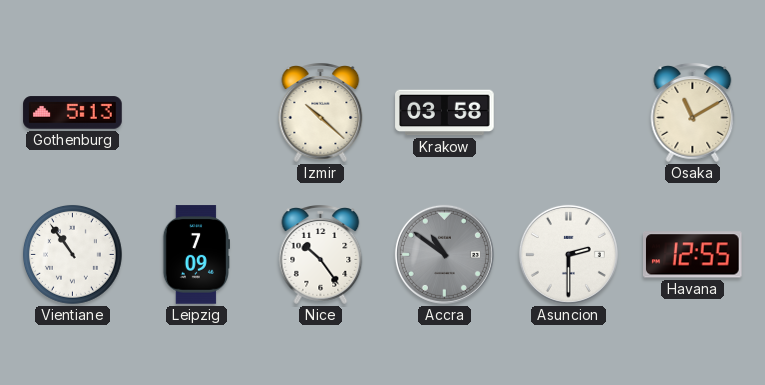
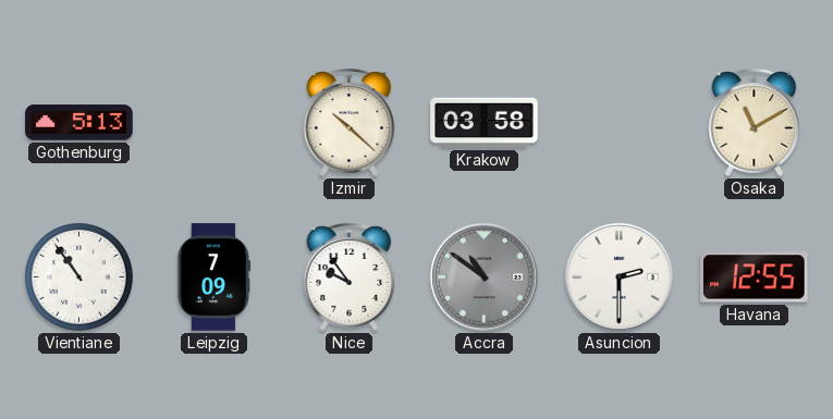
Nice: 10:24 -> 9:54
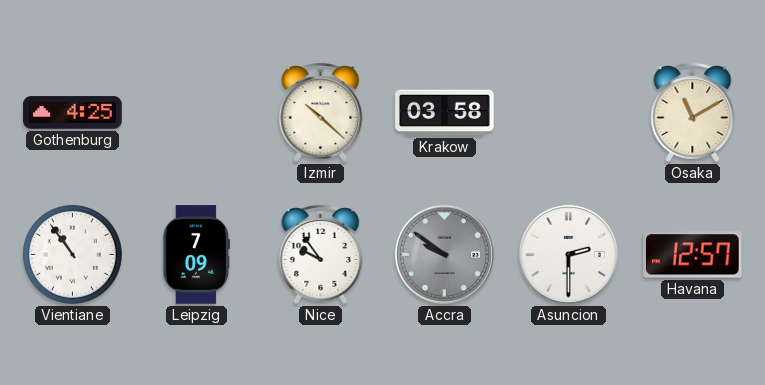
Gothenburg: 5:13 -> 4:25
Accra: 10:51 -> 9:51
Havana: 12:55 -> 12:57
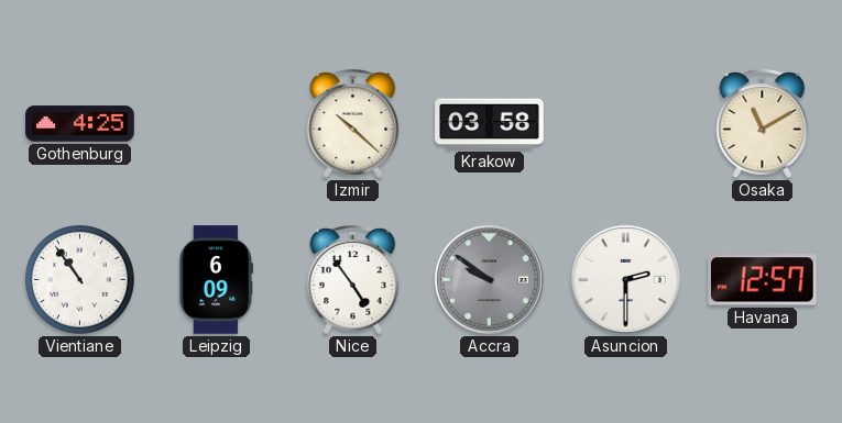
Leipzig: 7:09 -> 6:09
Nice: 9:54 -> 4:54
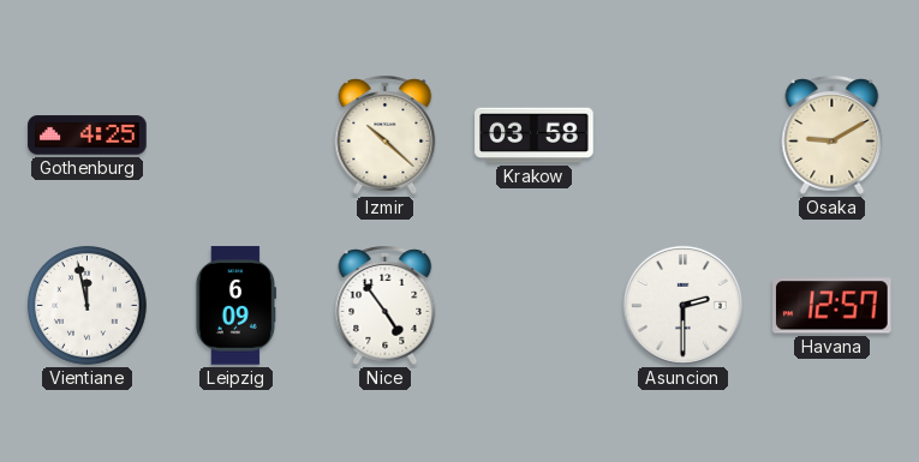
Osaka: 11:10 -> 9:10
Vientiane: 10:54 -> 11:58
Accra: 9:51 -> none
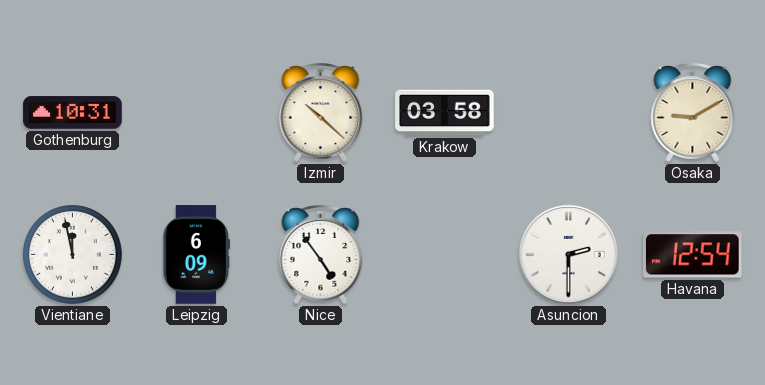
Gothenburg: 4:25 -> 10:31
Havana: 12:57 -> 12:54
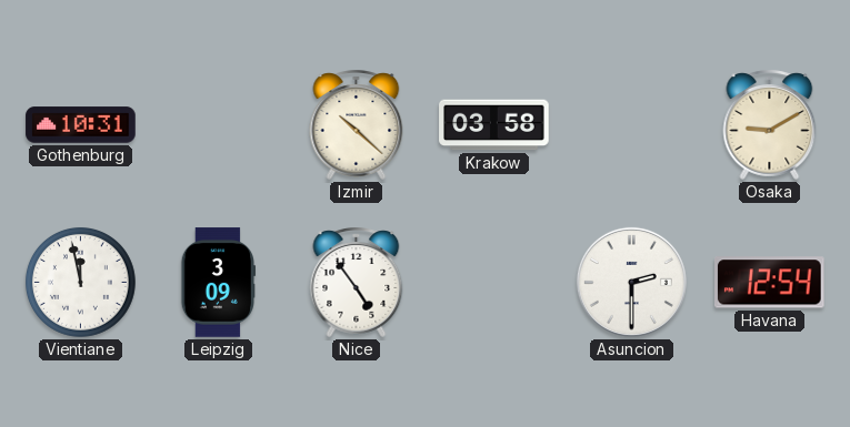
Leipzig: 6:09 -> 3:09
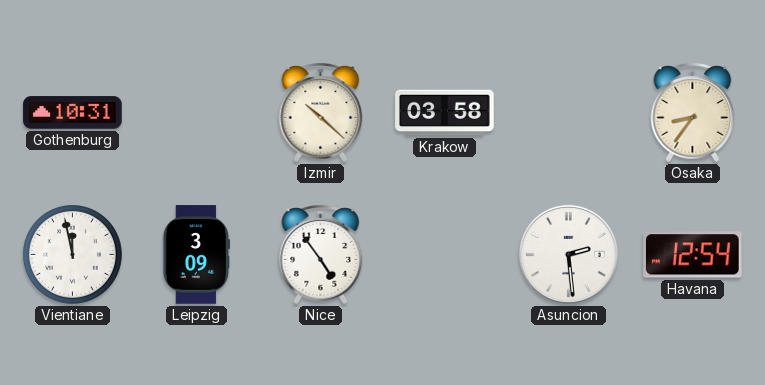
Osaka: 9:10 -> 8:36
Asuncion: 2:30 -> 2:29
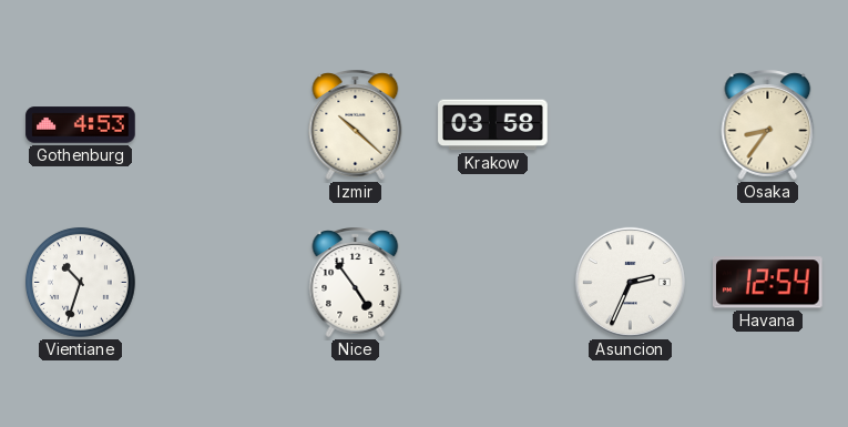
Gothenburg: 10:31 -> 4:53
Vientiane: 11:58 -> 10:33
Leipzig: 3:09 -> none
Asuncion: 2:29 -> 2:34
